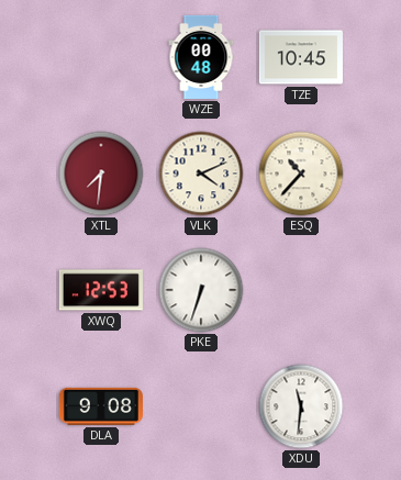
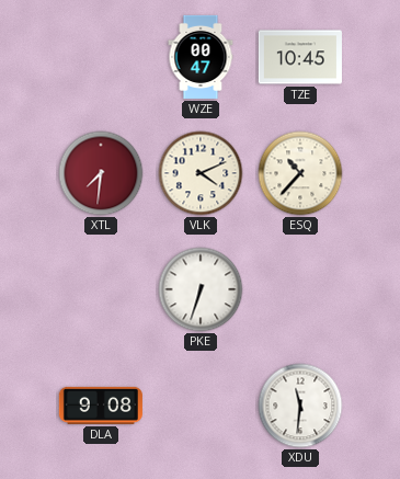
WZE: 00:48 -> 00:47
XWQ: 12:53 -> none
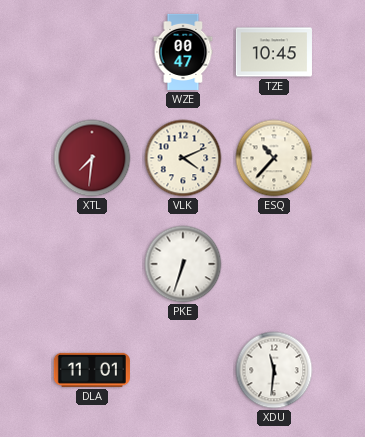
DLA: 9:08 -> 11:01
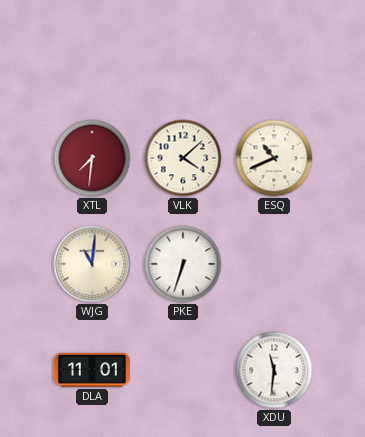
WZE: 00:47 -> none
TZE: 10:45 -> none
VLK: 4:11 -> 4:08
ESQ: 10:37 -> 10:41
WJG: none -> 11:01
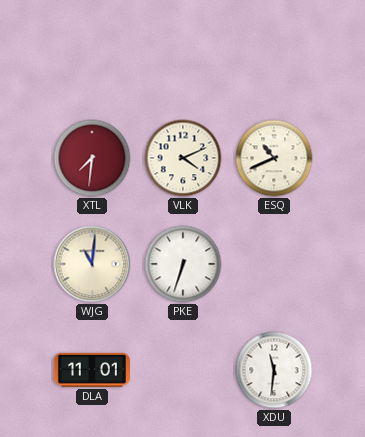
VLK: 4:08 -> 4:11
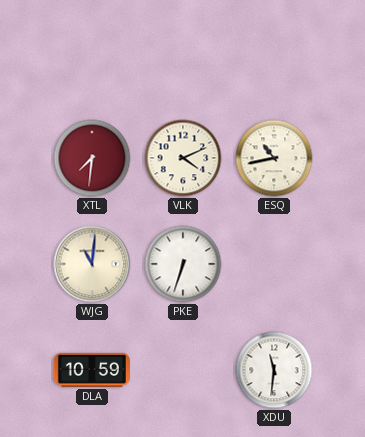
ESQ: 10:41 -> 10:43
DLA: 11:01 -> 10:59
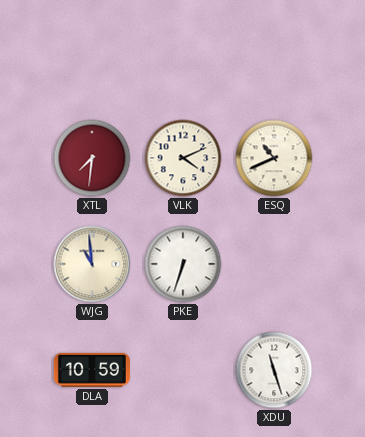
ESQ: 10:43 -> 10:41
WJG: 11:01 -> 10:59
XDU: 11:31 -> 11:27
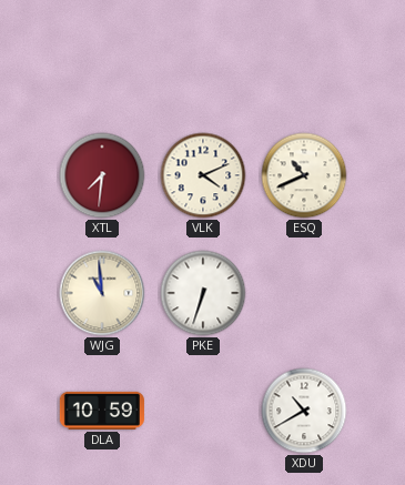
XDU: 11:27 -> 10:40
